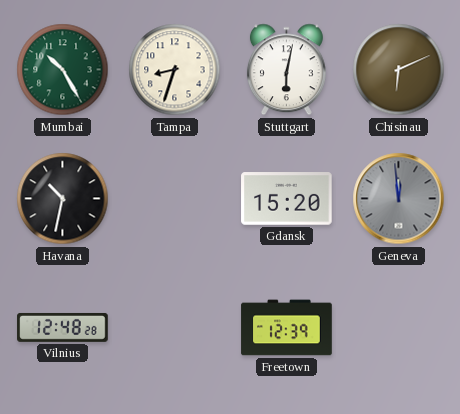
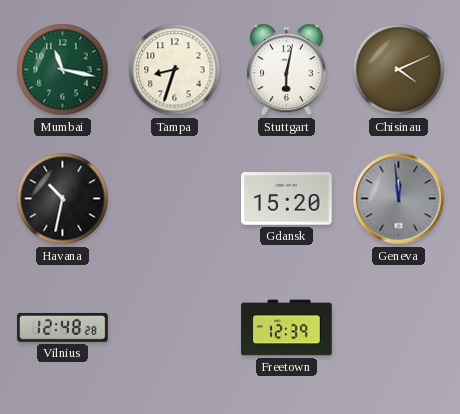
Mumbai: 10:25 -> 11:17
Chisinau: 6:11 -> 4:11
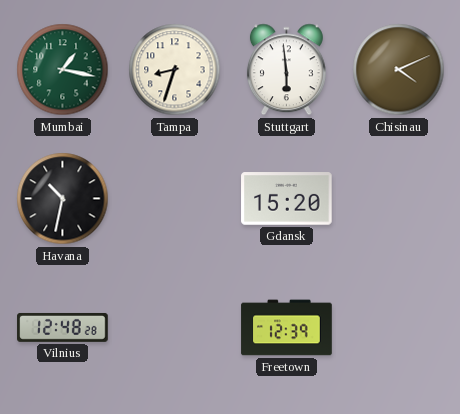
Mumbai: 11:17 -> 1:17
Stuttgart: 6:02 -> 5:59
Geneva: 11:59 -> none
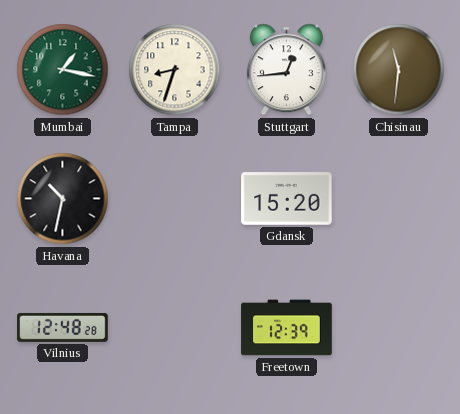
Stuttgart: 5:59 -> 12:44
Chisinau: 4:11 -> 11:31
